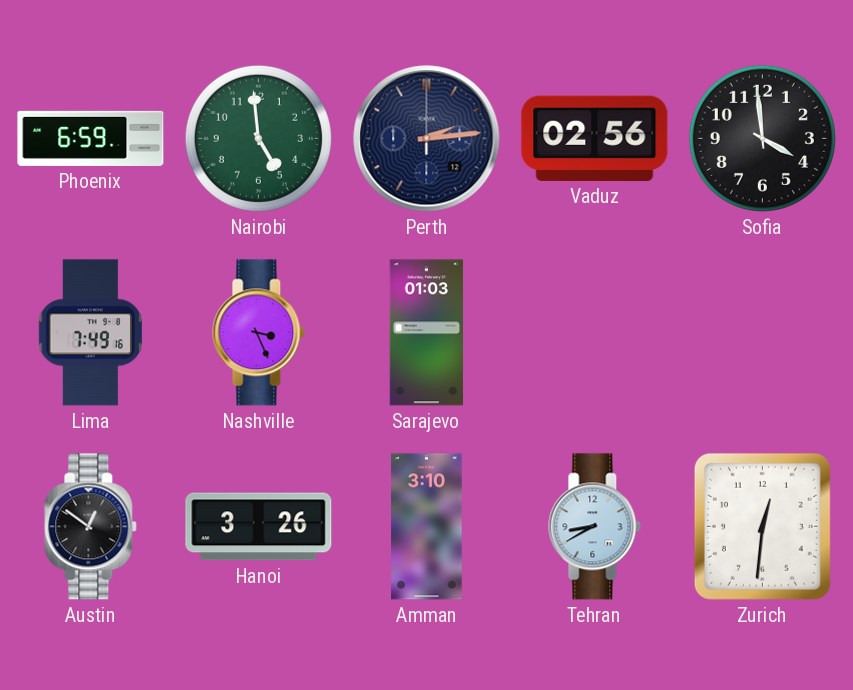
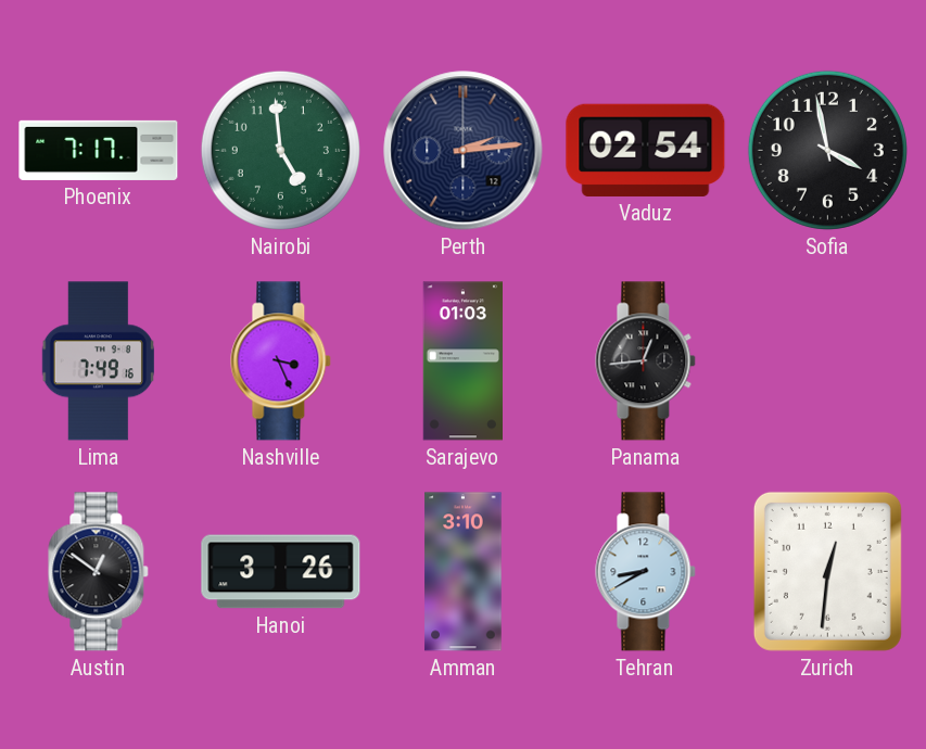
Phoenix: 6:59 -> 7:17
Vaduz: 02:56 -> 02:54
Sofia: 3:59 -> 3:58
Panama: none -> 12:44
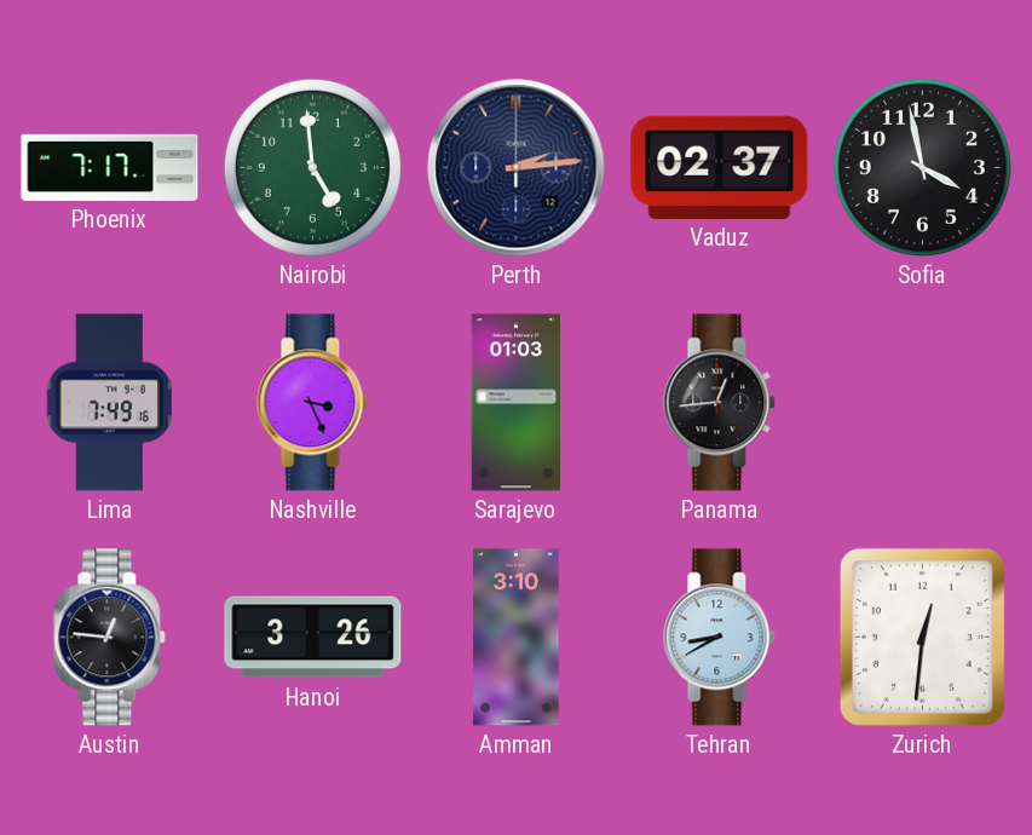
Vaduz: 02:54 -> 02:37
Austin: 12:51 -> 12:46
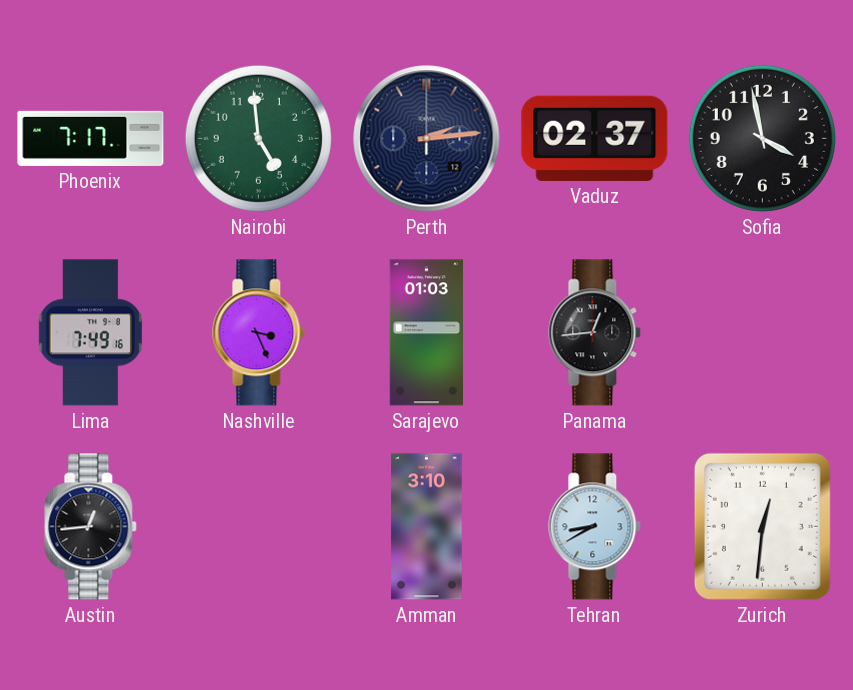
Austin: 12:46 -> 12:44
Hanoi: 3:26 -> none
